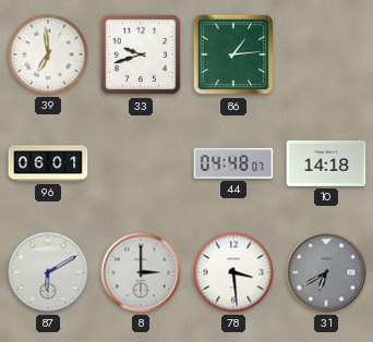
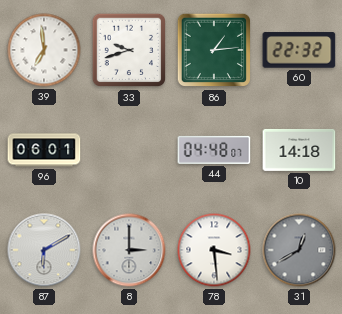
60: none -> 22:32
31: 6:40 -> 12:40
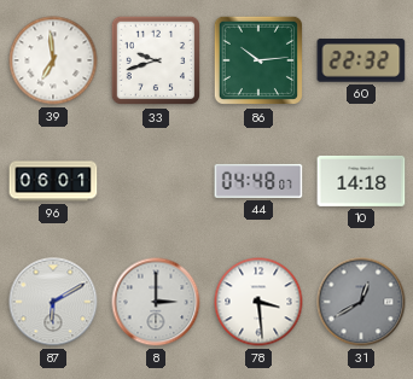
86: 1:14 -> 10:14
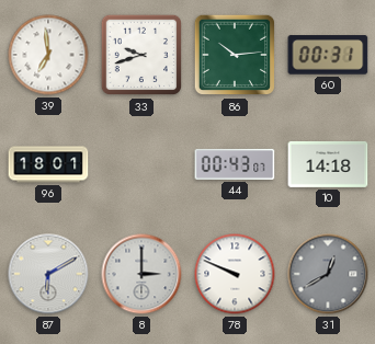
60: 22:32 -> 00:31
96: 06:01 -> 18:01
44: 04:48 -> 00:43
78: 3:29 -> 9:49
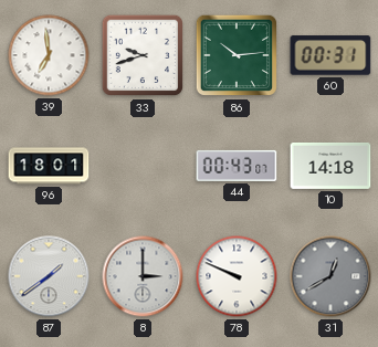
87: 6:10 -> 1:39
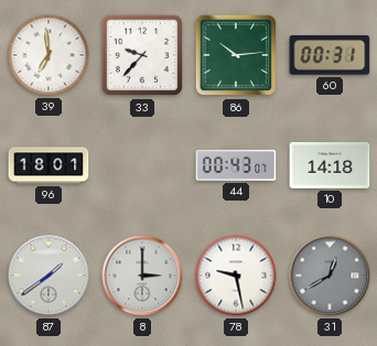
33: 9:42 -> 9:37
78: 9:49 -> 9:28
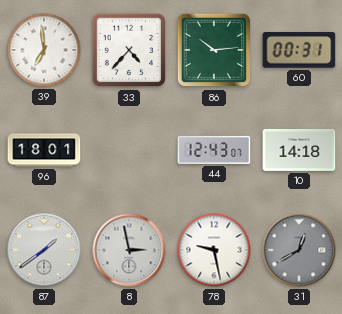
33: 9:37 -> 4:37
44: 00:43 -> 12:43
8: 3:00 -> 2:58
